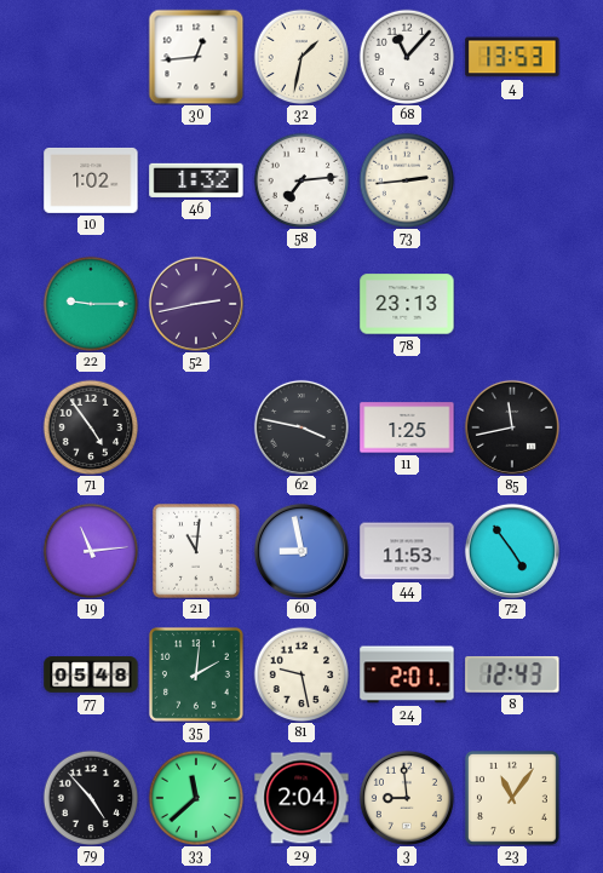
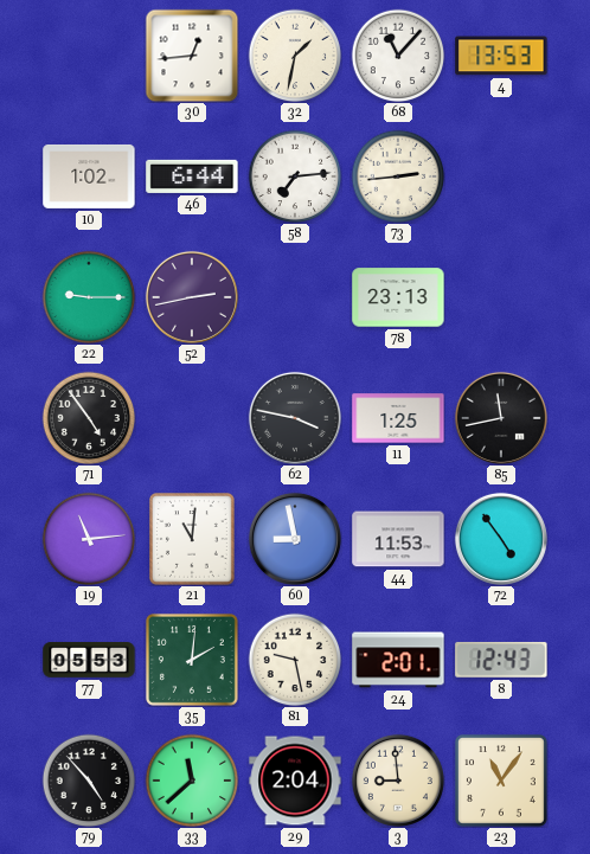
46: 1:32 -> 6:44
77: 05:48 -> 05:53
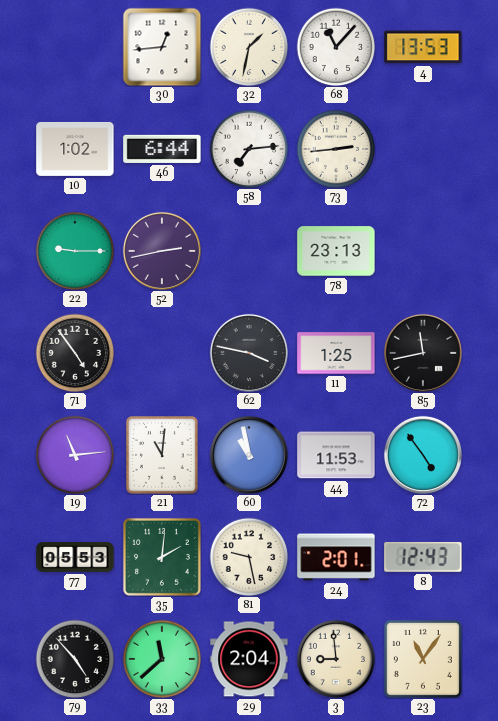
60: 8:58 -> 10:58
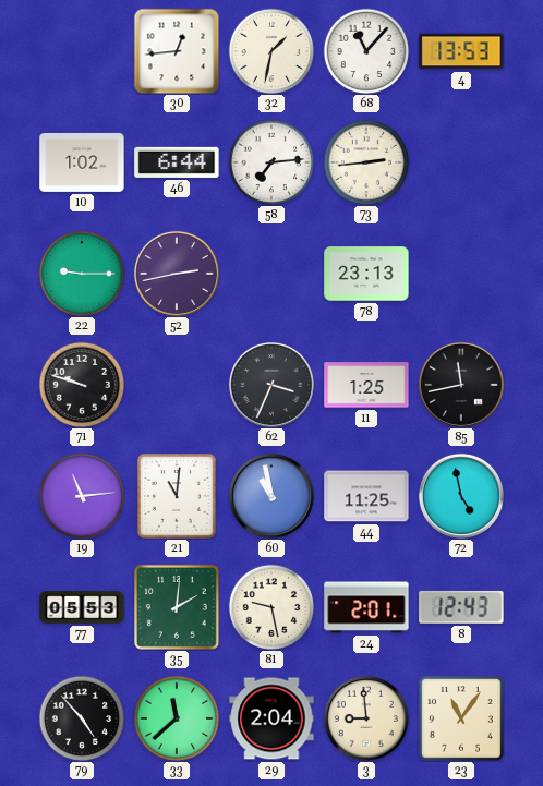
71: 4:54 -> 9:48
62: 3:47 -> 3:34
44: 11:53 -> 11:25
72: 4:54 -> 4:58
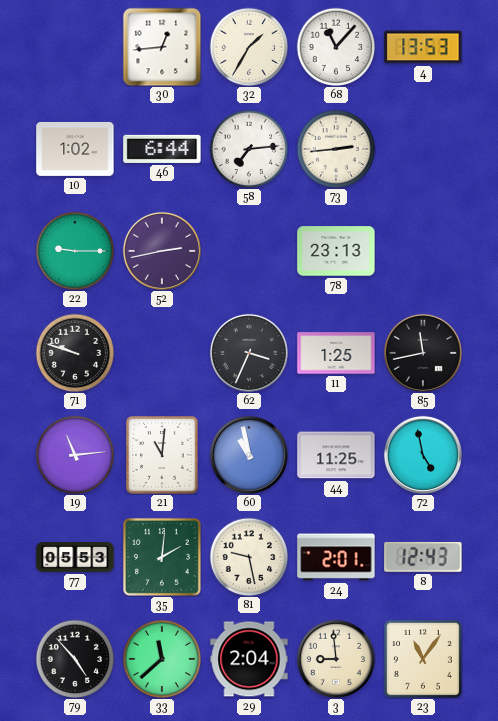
32: 1:32 -> 1:35
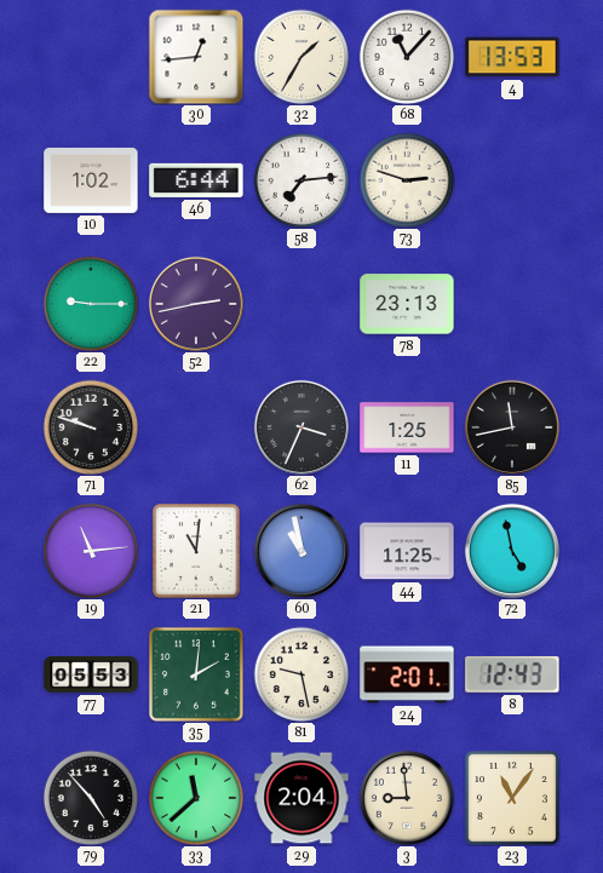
73: 2:44 -> 2:48
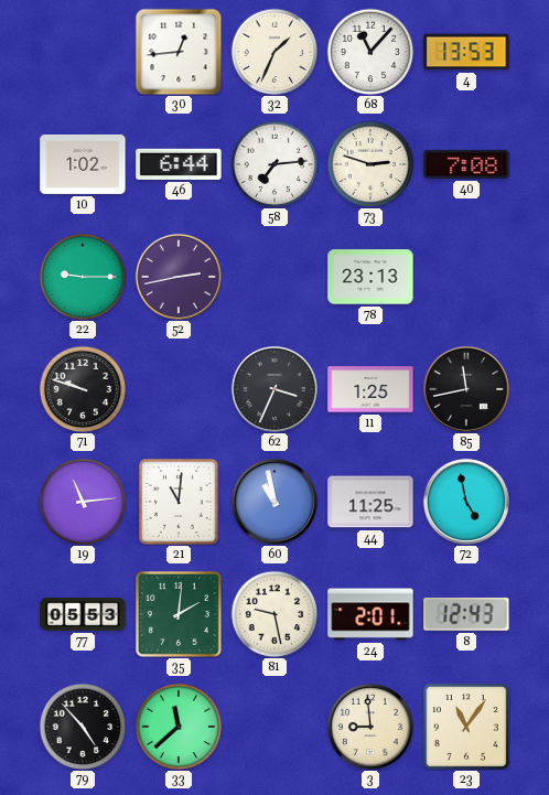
32: 1:35 -> 1:34
40: none -> 7:08
29: 2:04 -> none
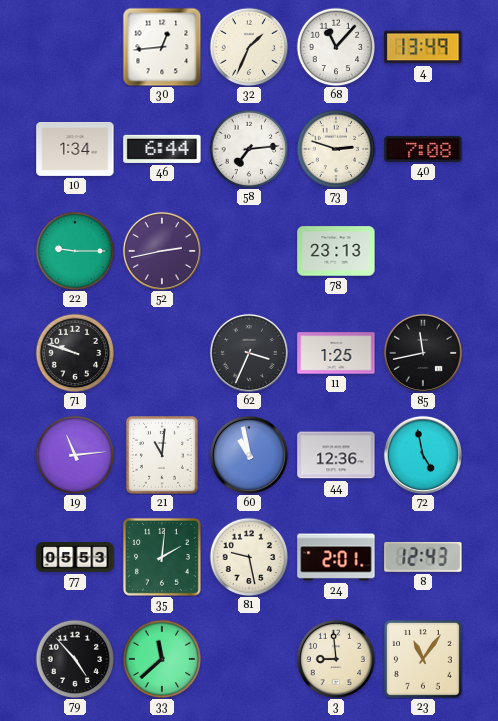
4: 13:53 -> 13:49
10: 1:02 -> 1:34
44: 11:25 -> 12:36
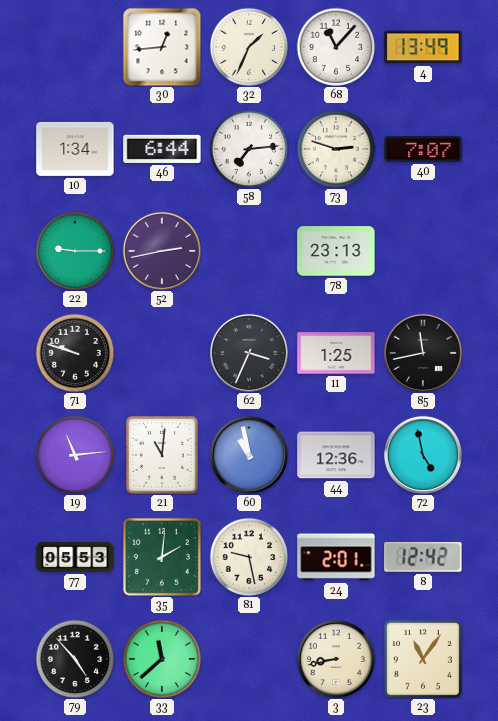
40: 7:08 -> 7:07
8: 12:43 -> 12:42
3: 8:59 -> 8:43
